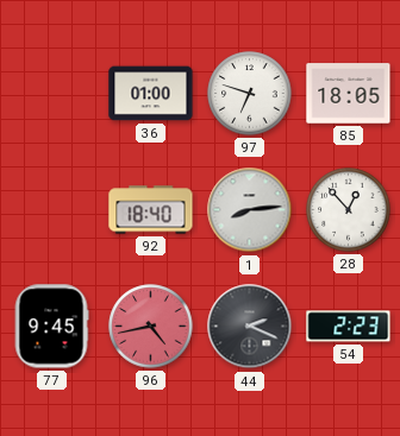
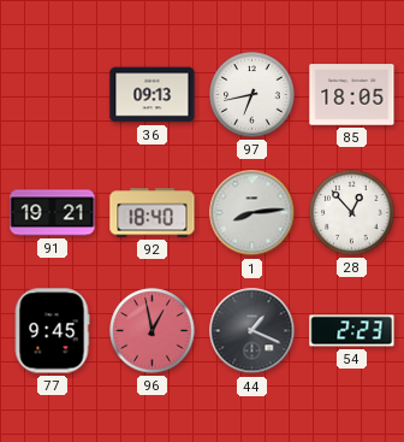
36: 01:00 -> 09:13
97: 6:48 -> 6:43
91: none -> 19:21
96: 4:43 -> 12:58
44: 2:19 -> 1:19
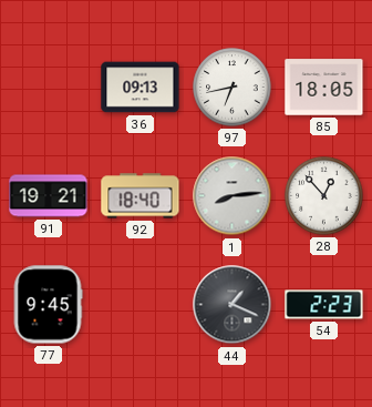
96: 12:58 -> none
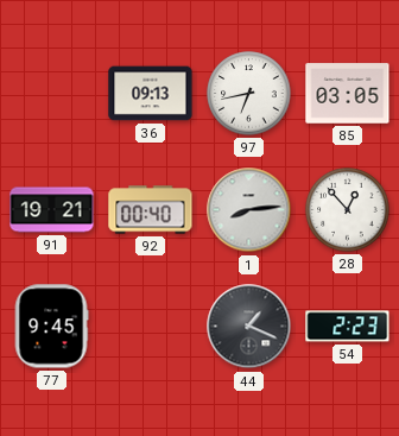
85: 18:05 -> 03:05
92: 18:40 -> 00:40
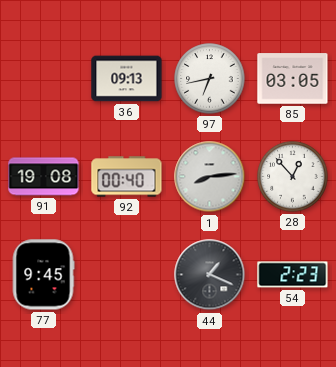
91: 19:21 -> 19:08
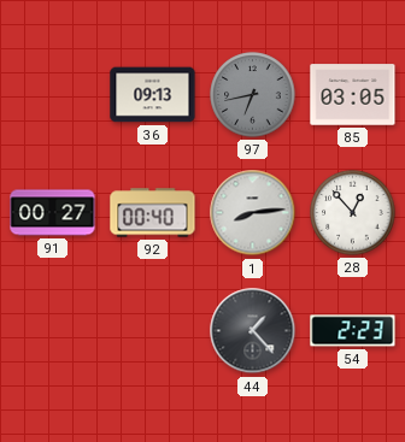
97 dial: white -> grey
91: 19:08 -> 00:27
77: 9:45 -> none
44: 1:19 -> 1:23
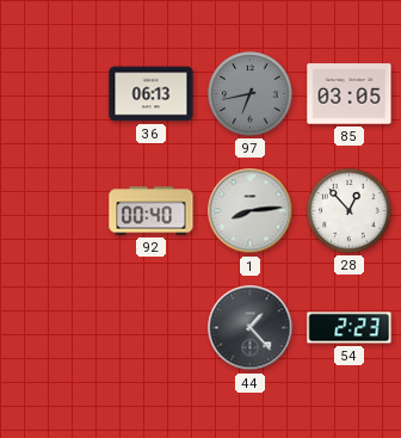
36: 09:13 -> 06:13
91: 00:27 -> none
